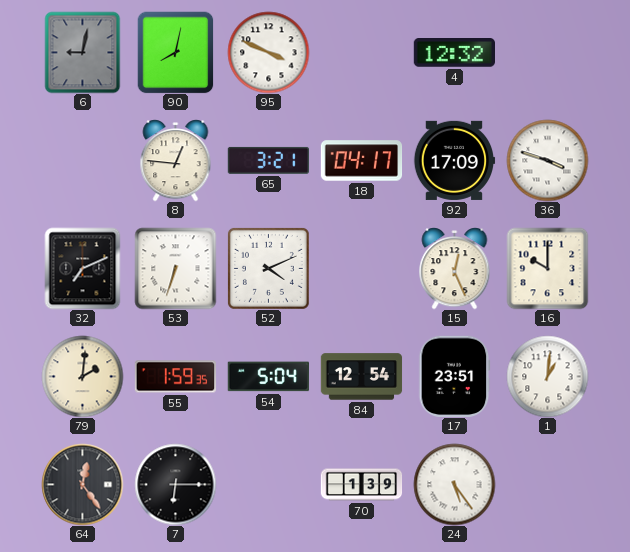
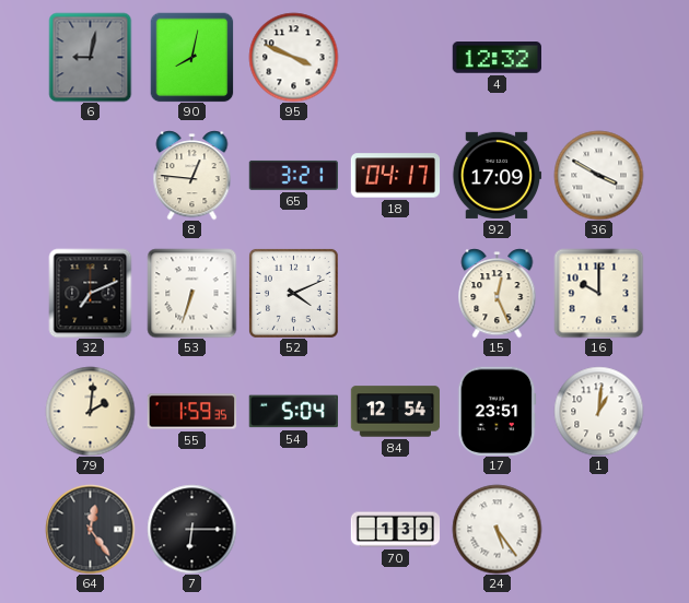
36: 3:48 -> 3:50
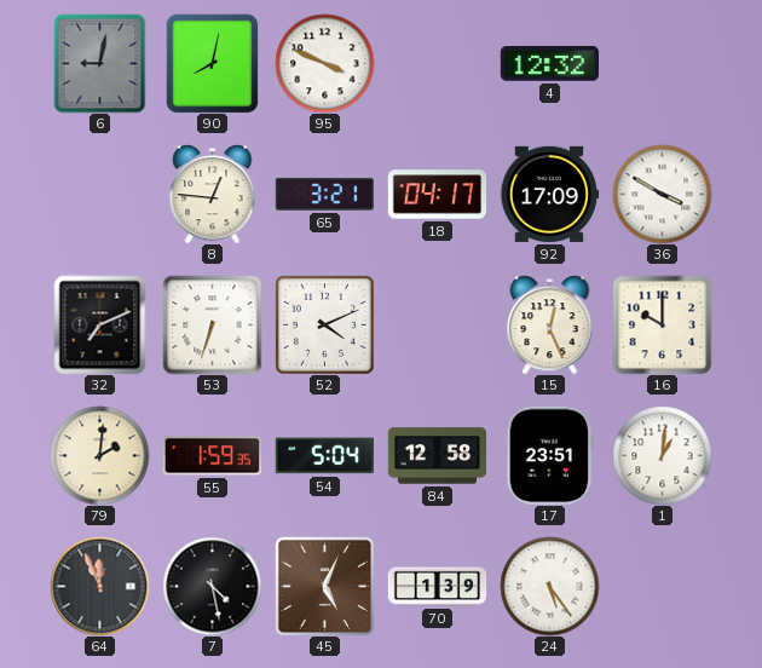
84: 12:54 -> 12:58
64: 12:24 -> 11:56
7: 6:15 -> 4:28
45: none -> 5:04
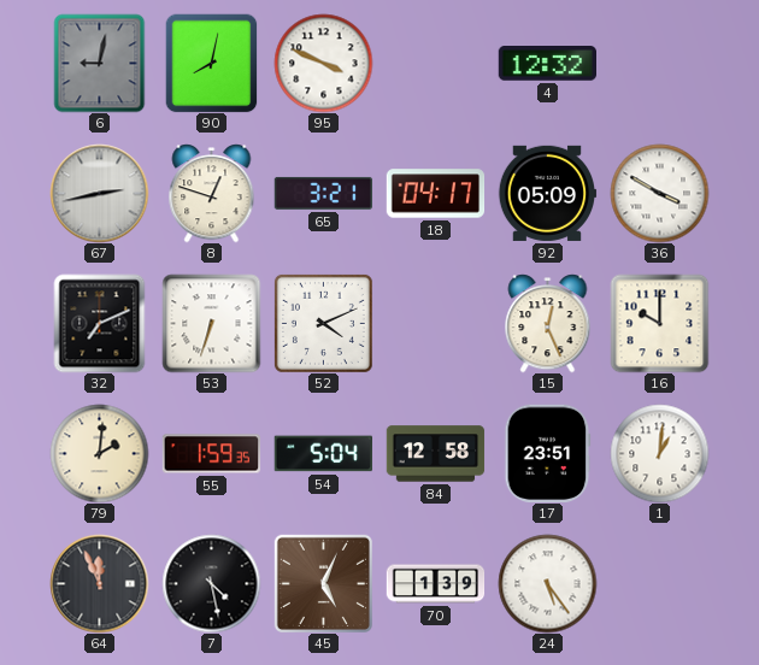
67: none -> 2:43
8: 12:46 -> 12:48
92: 17:09 -> 05:09
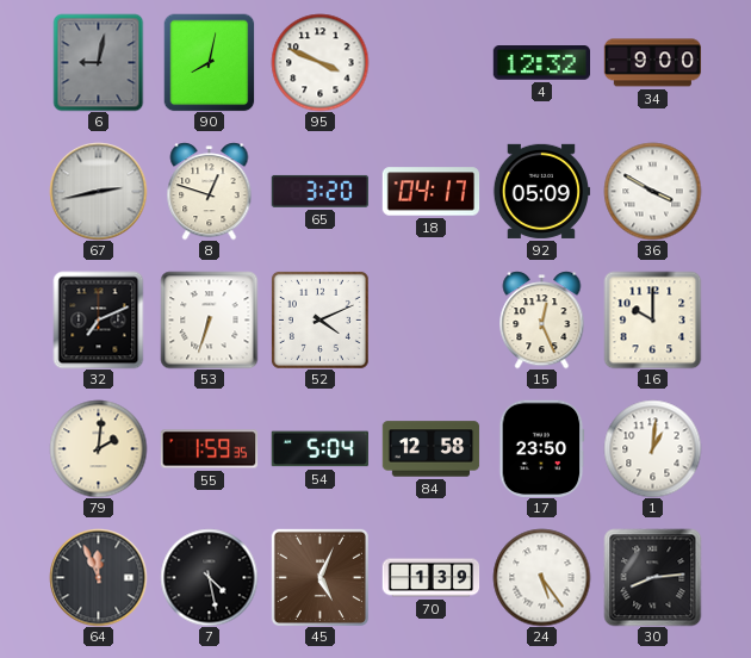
34: none -> 9:00
65: 3:21 -> 3:20
17: 23:51 -> 23:50
30: none -> 8:14
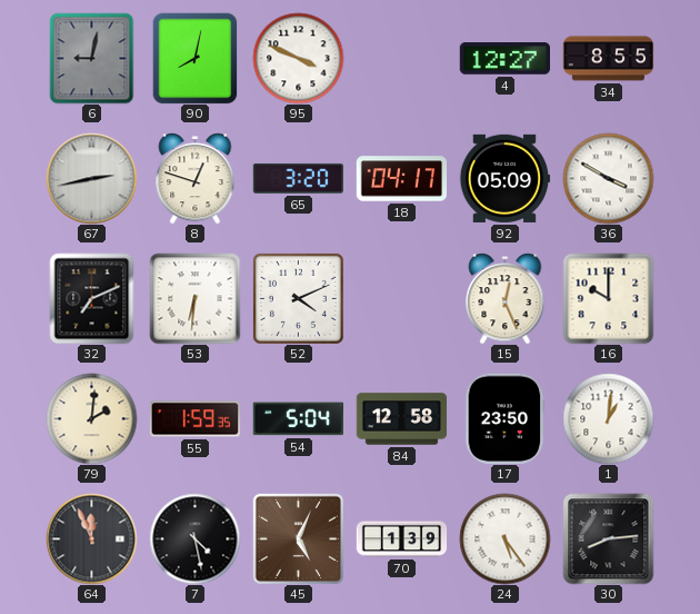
4: 12:32 -> 12:27
34: 9:00 -> 8:55
53: 6:33 -> 6:31
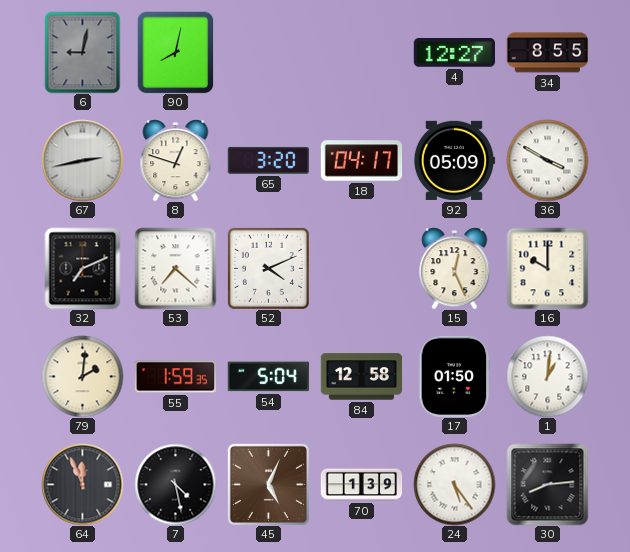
95: 3:49 -> none
53: 6:31 -> 7:22
17: 23:50 -> 01:50
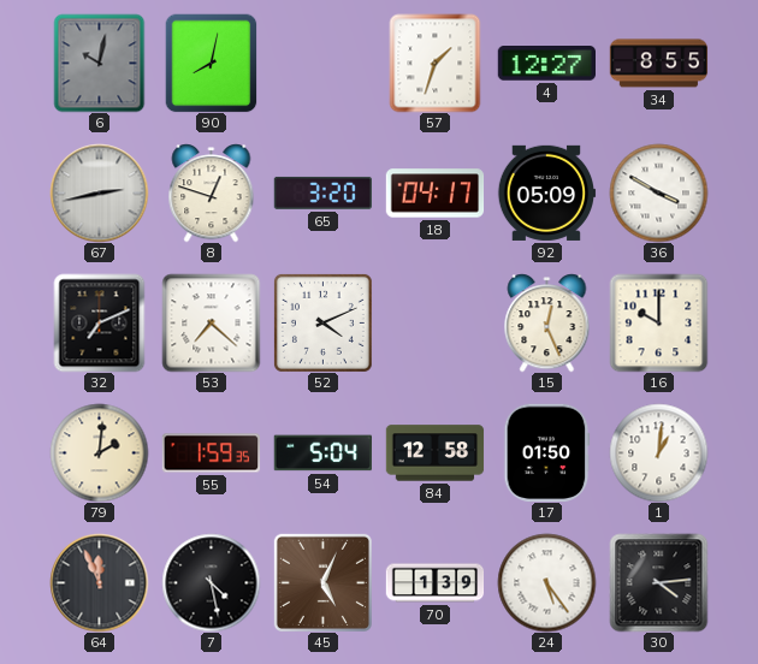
6: 9:02 -> 10:02
57: none -> 1:33
30: 8:14 -> 4:14
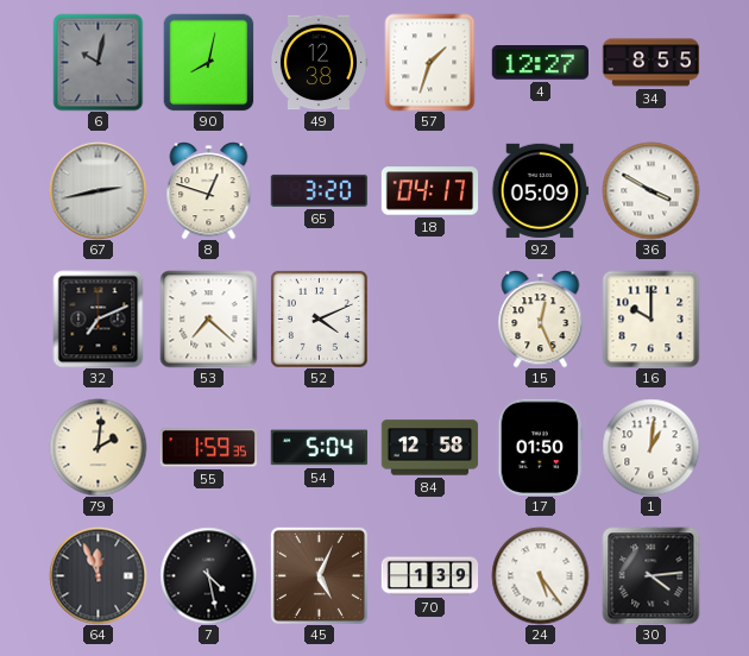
49: none -> 12:38
